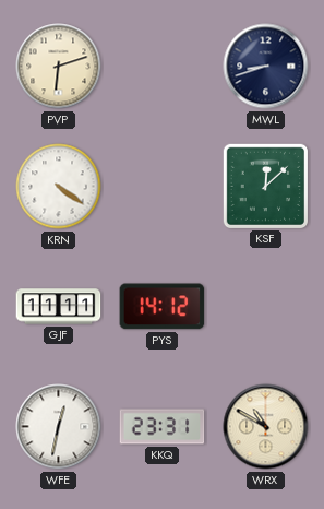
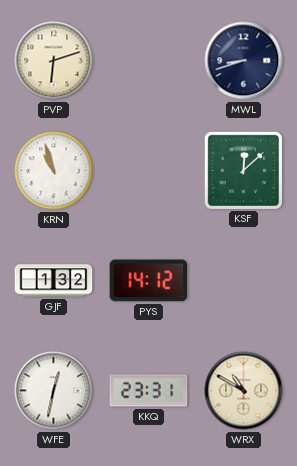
KRN: 4:21 -> 10:57
GJF: 11:11 -> 1:32
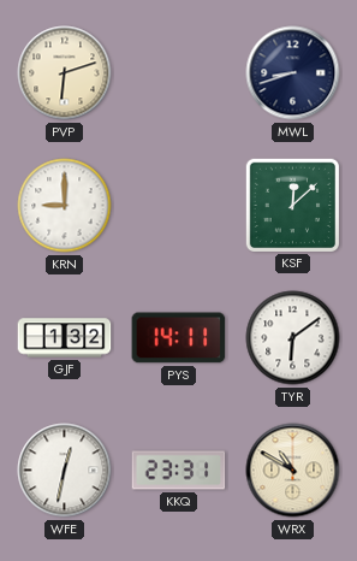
KRN: 10:57 -> 9:00
PYS: 14:12 -> 14:11
TYR: none -> 6:09
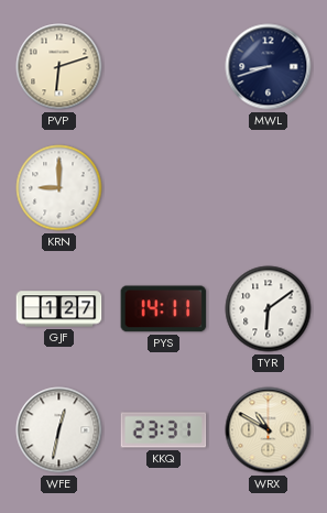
KSF: 12:08 -> none
GJF: 1:32 -> 1:27
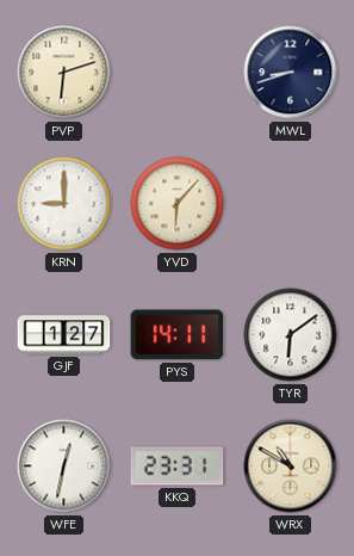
YVD: none -> 6:07
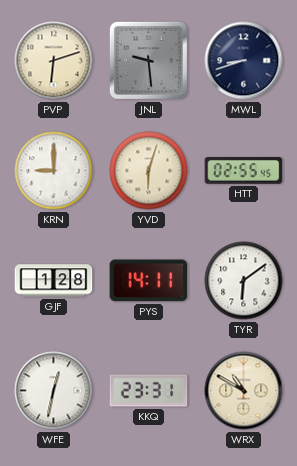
JNL: none -> 9:29
YVD: 6:07 -> 6:03
HTT: none -> 02:55
GJF: 1:27 -> 1:28
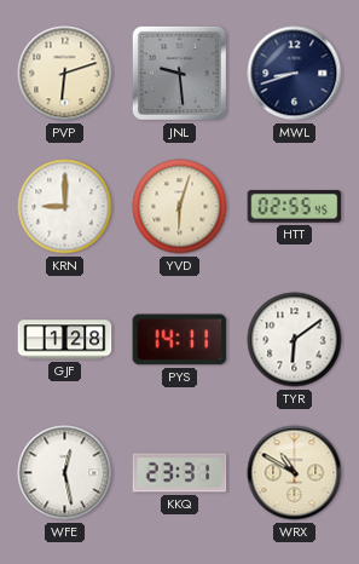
WFE: 12:32 -> 12:28
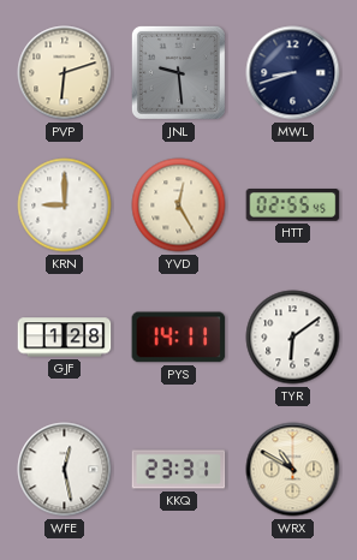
YVD: 6:03 -> 12:25
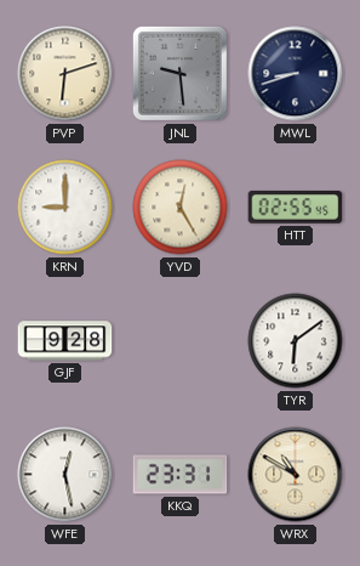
GJF: 1:28 -> 9:28
PYS: 14:11 -> none
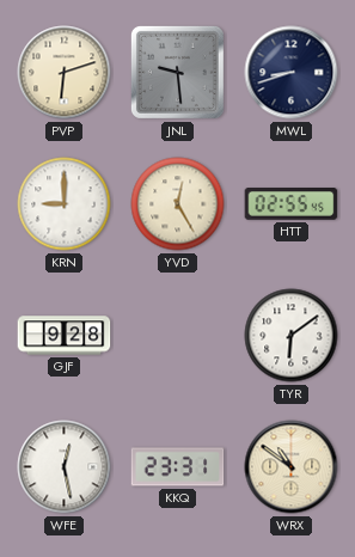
WRX: 10:50 -> 10:51
